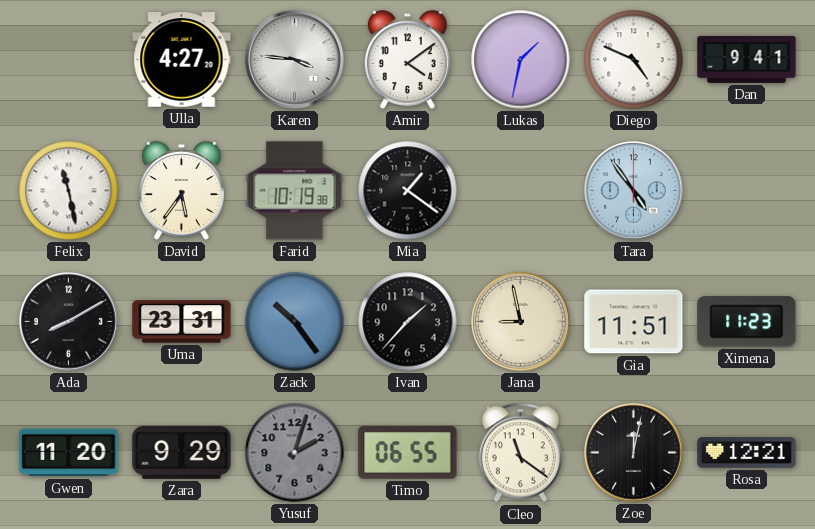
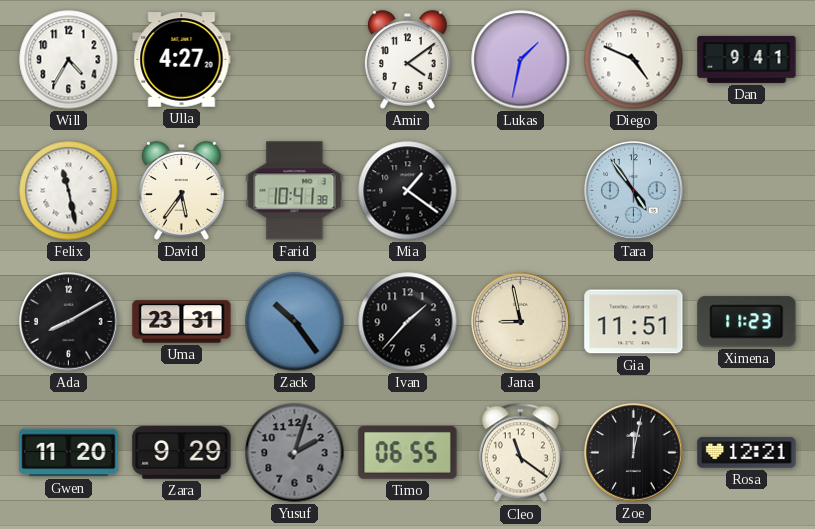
Will: none -> 4:35
Karen: 3:46 -> none
Farid: 10:19 -> 10:41
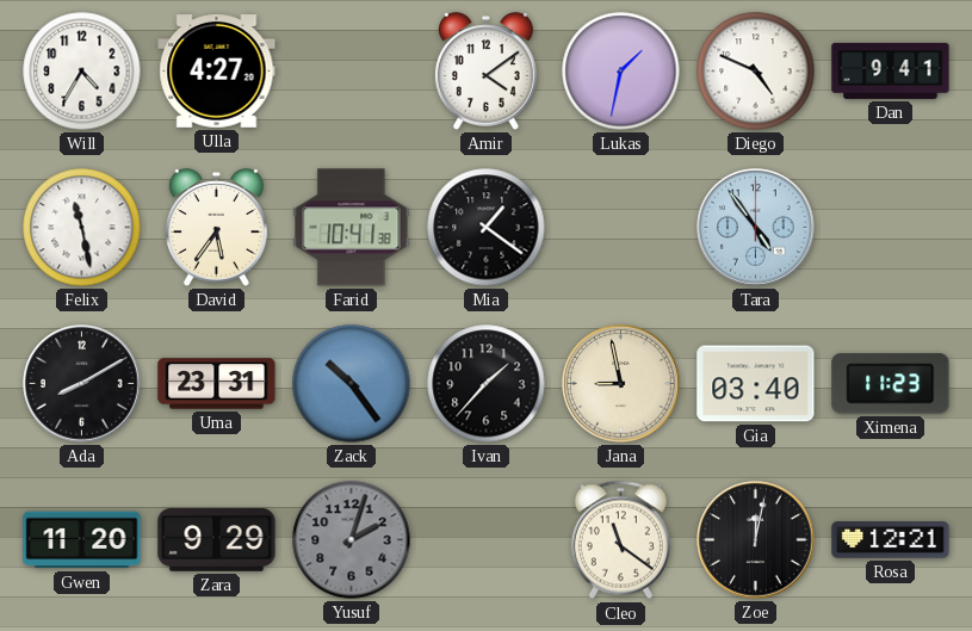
Gia: 11:51 -> 03:40
Timo: 06:55 -> none
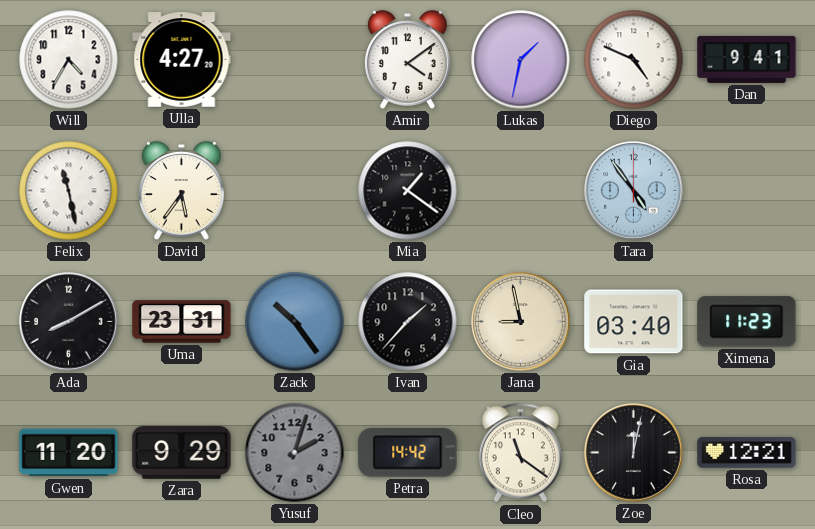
Farid: 10:41 -> none
Petra: none -> 14:42
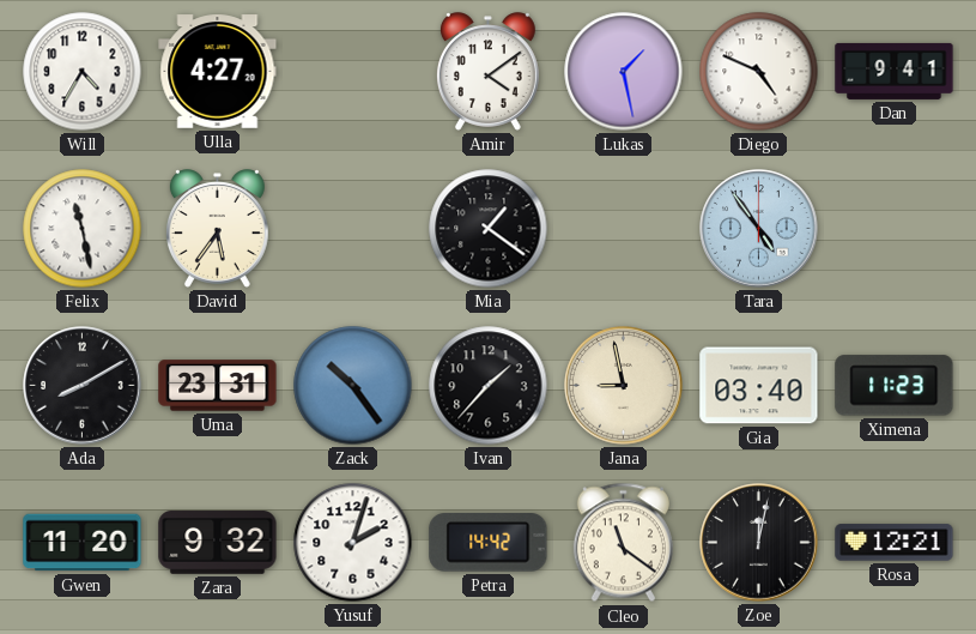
Lukas: 1:32 -> 1:28
Zara: 9:29 -> 9:32
Yusuf dial: grey -> white
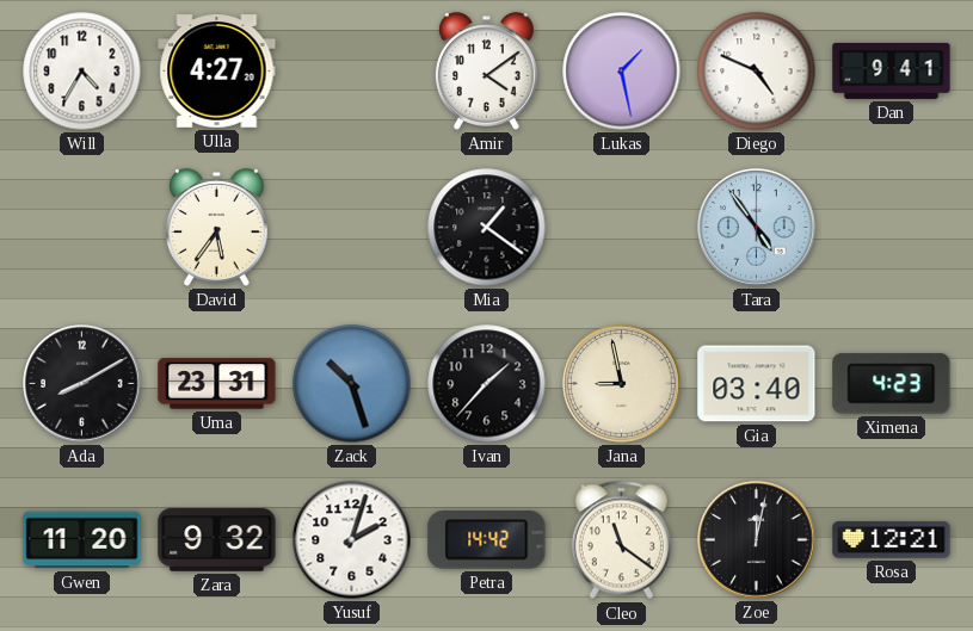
Felix: 11:28 -> none
Zack: 10:24 -> 10:27
Ximena: 11:23 -> 4:23
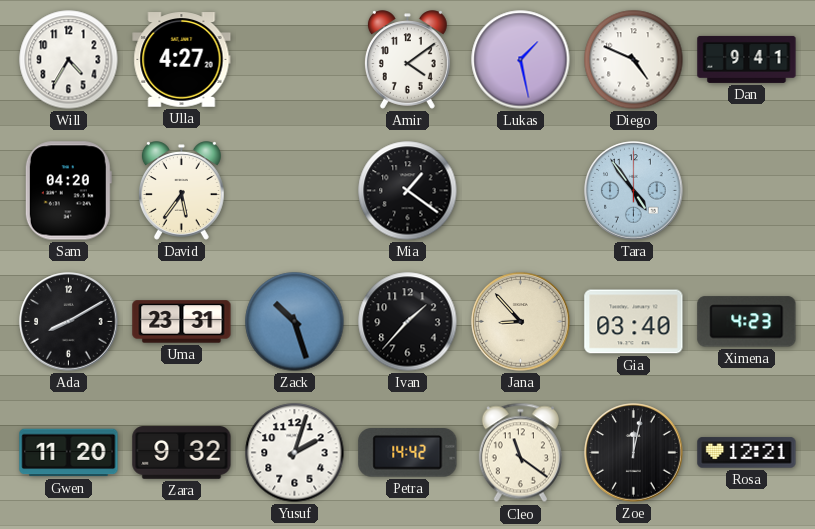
Sam: none -> 04:20
Jana: 8:58 -> 8:53
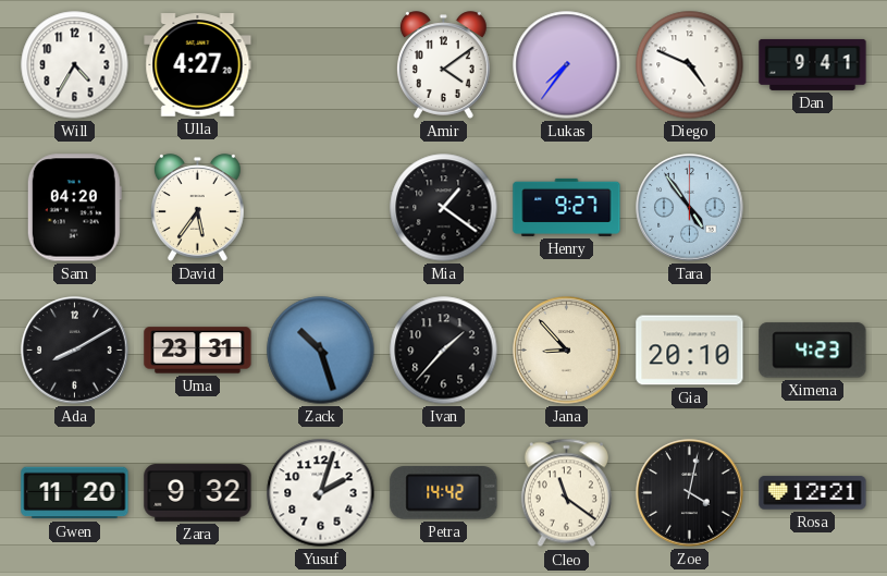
Lukas: 1:28 -> 7:36
Henry: none -> 9:27
Gia: 03:40 -> 20:10
Zoe: 12:02 -> 4:02
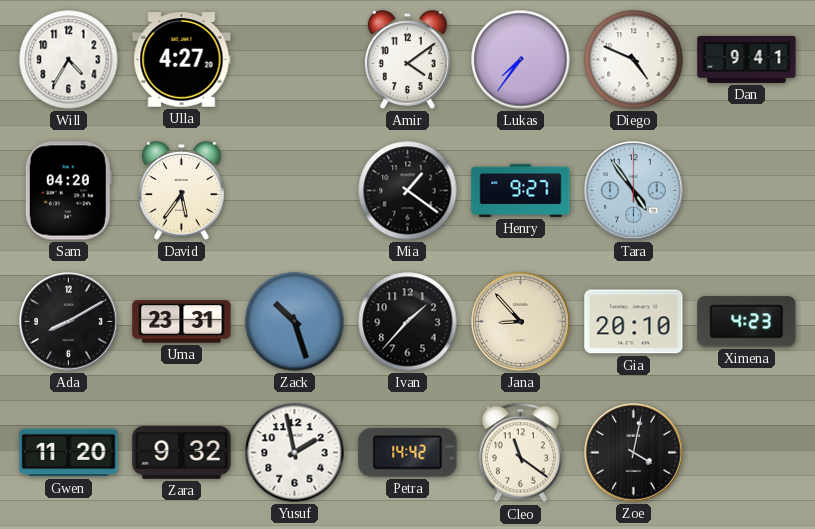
Yusuf: 2:03 -> 1:58
Rosa: 12:21 -> none
